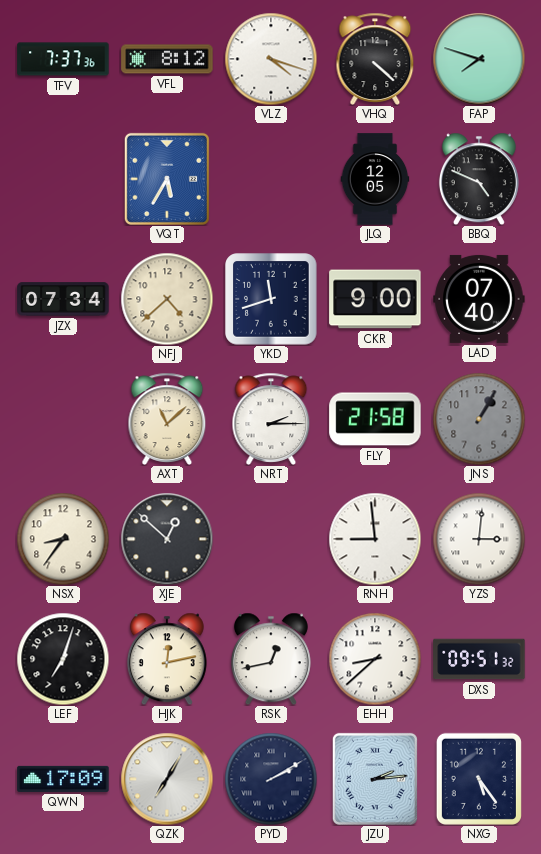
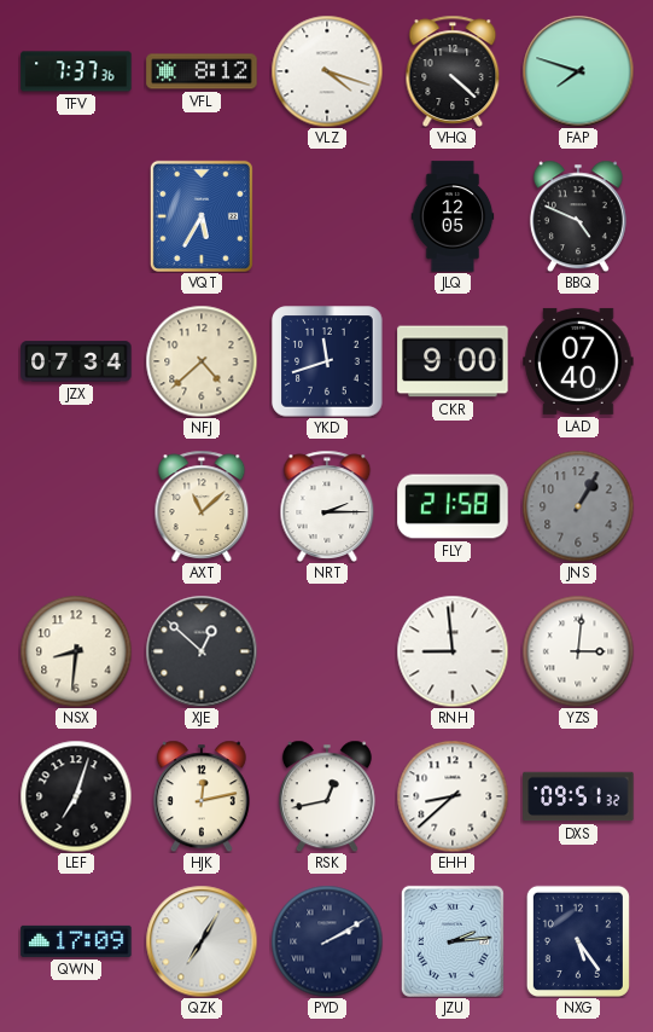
NSX: 8:36 -> 8:31
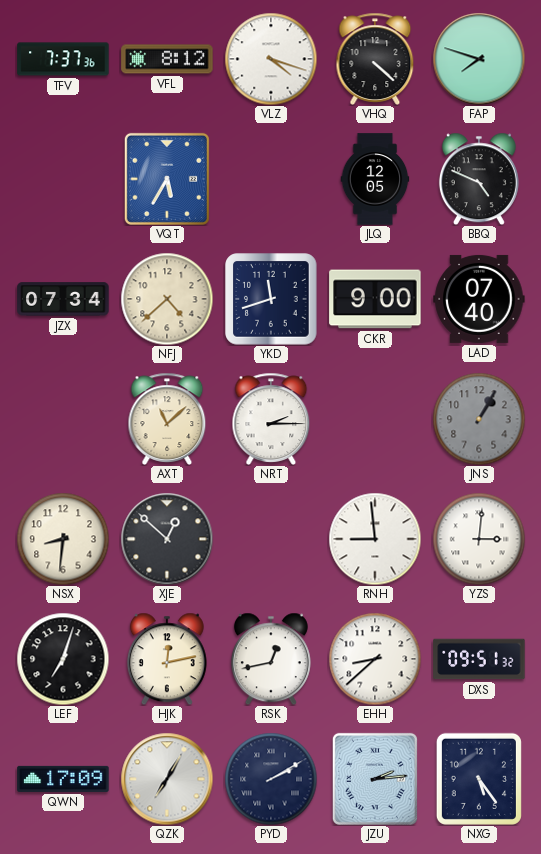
FLY: 21:58 -> none
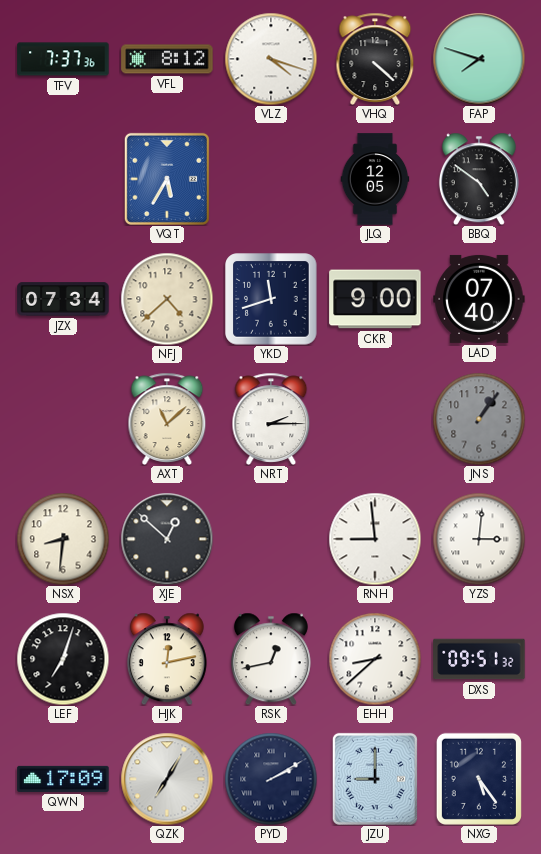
BBQ: 4:49 -> 4:51
JNS: 1:05 -> 1:06
JZU: 2:14 -> 9:00
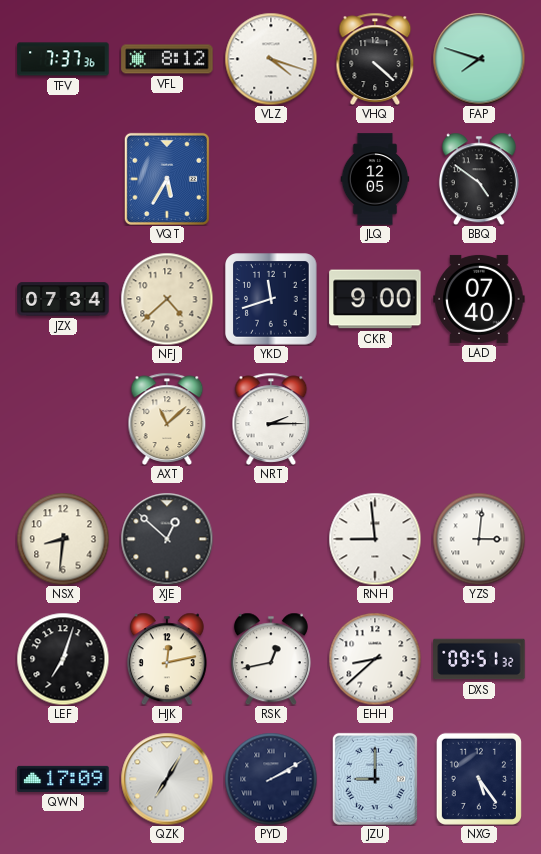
JNS: 1:06 -> none
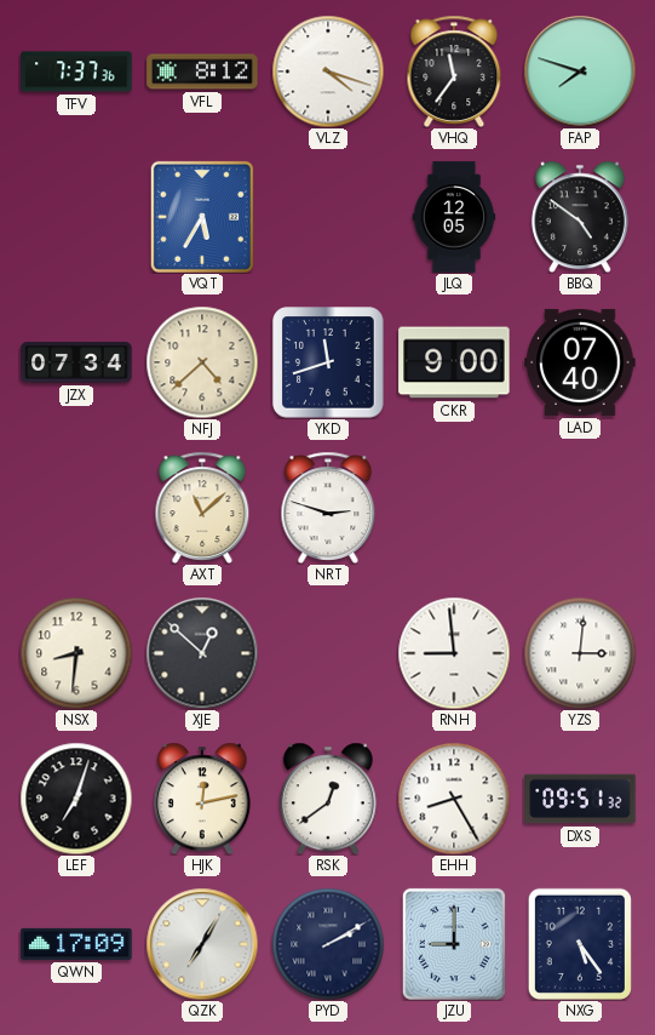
VHQ: 4:22 -> 11:36
NRT: 2:15 -> 2:48
RSK: 12:43 -> 12:39
EHH: 8:38 -> 8:25
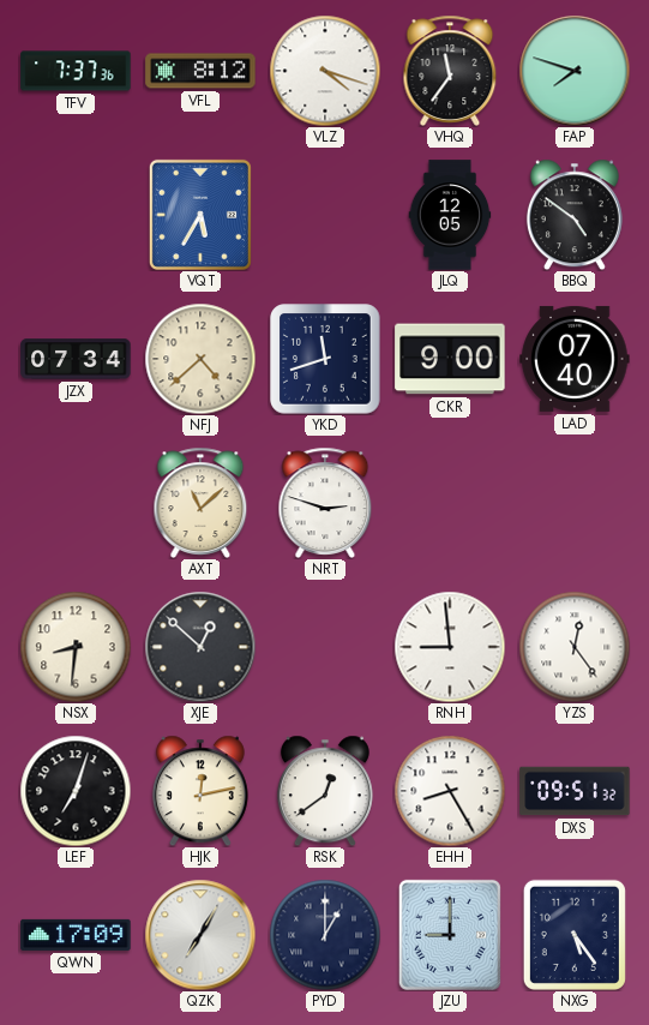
YZS: 3:01 -> 12:24
PYD: 2:10 -> 1:00
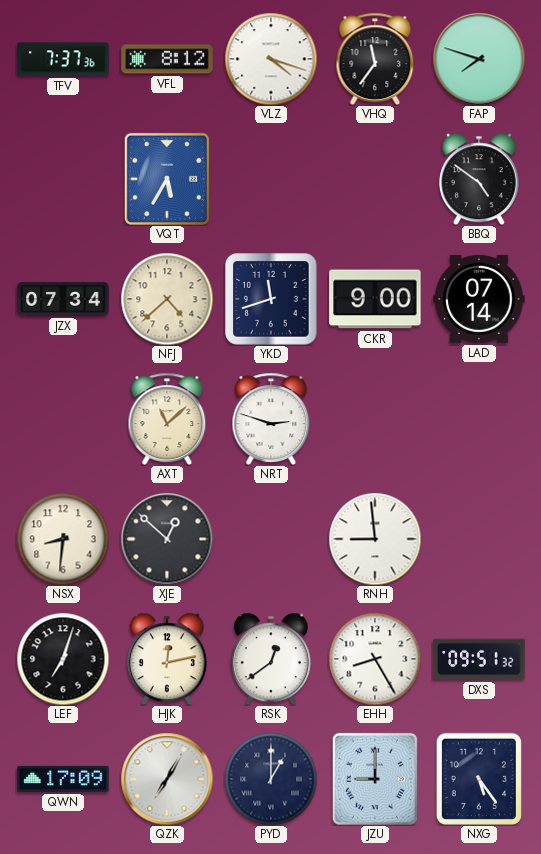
JLQ: 12:05 -> none
LAD: 07:40 -> 07:14
YZS: 12:24 -> none
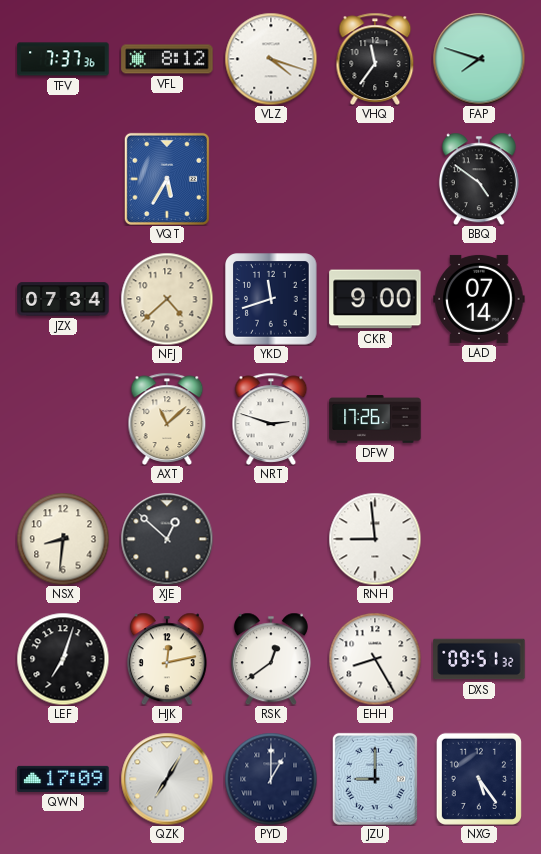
DFW: none -> 17:26
